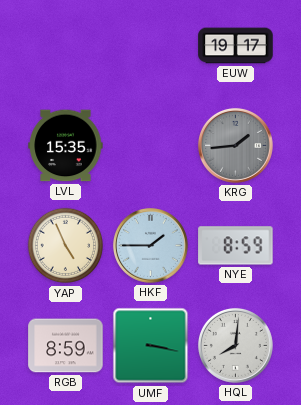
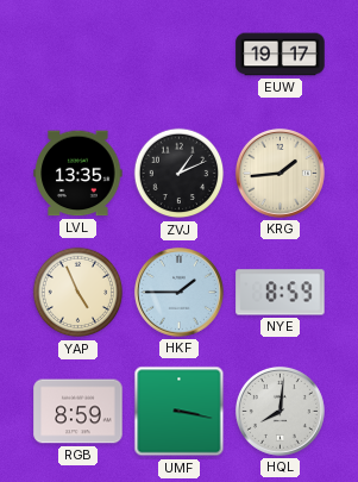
LVL: 15:35 -> 13:35
ZVJ: none -> 1:11
KRG dial: grey -> cream
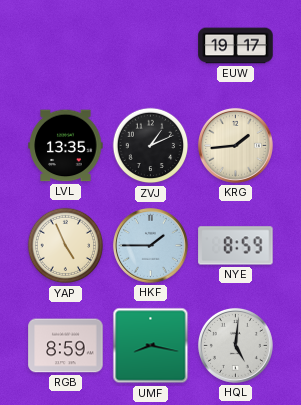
UMF: 3:17 -> 8:17
HQL: 8:01 -> 5:01
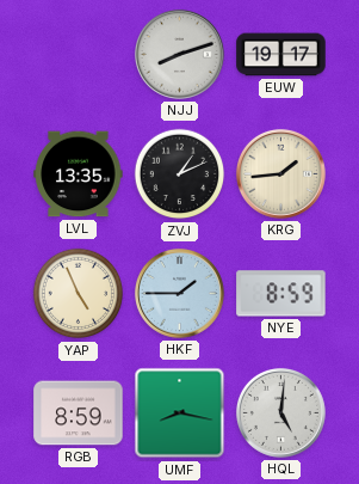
NJJ: none -> 8:12
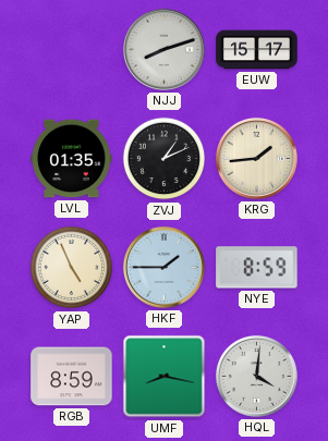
EUW: 19:17 -> 15:17
LVL: 13:35 -> 01:35
HQL: 5:01 -> 4:01
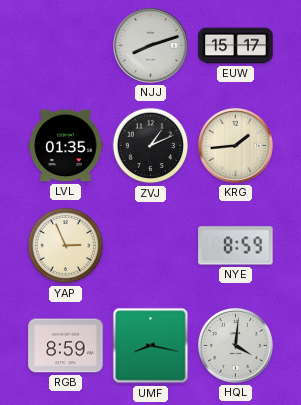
YAP: 4:56 -> 2:56
HKF: 1:45 -> none
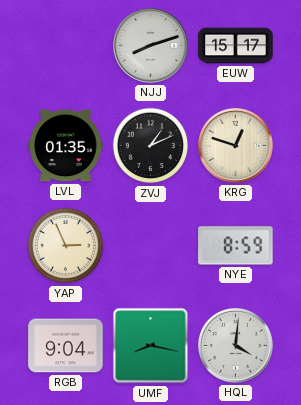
KRG: 1:44 -> 12:48
RGB: 8:59 -> 9:04
